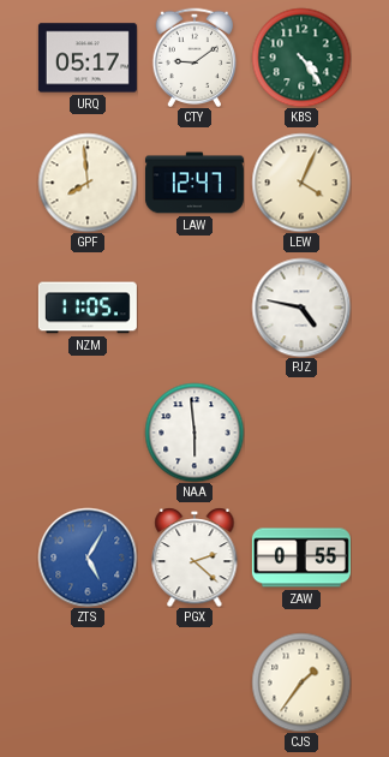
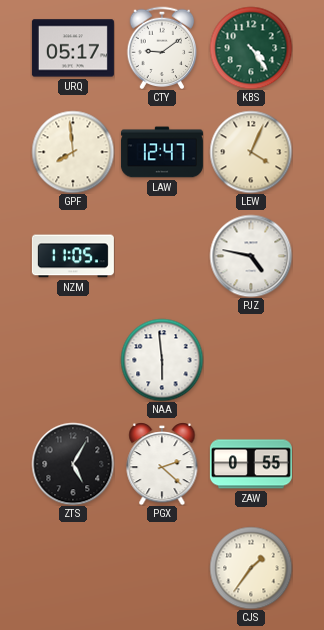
ZTS dial: blue -> black
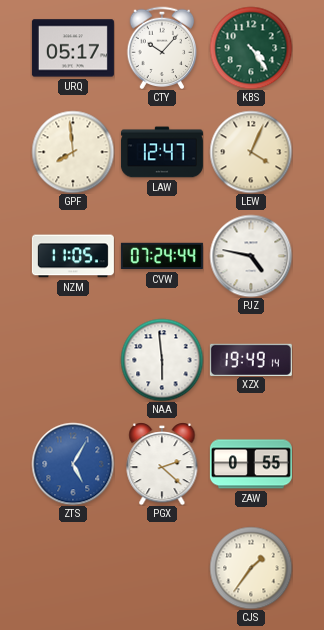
CTY: 9:09 -> 10:07
CVW: none -> 07:24
XZX: none -> 19:49
ZTS dial: black -> blue
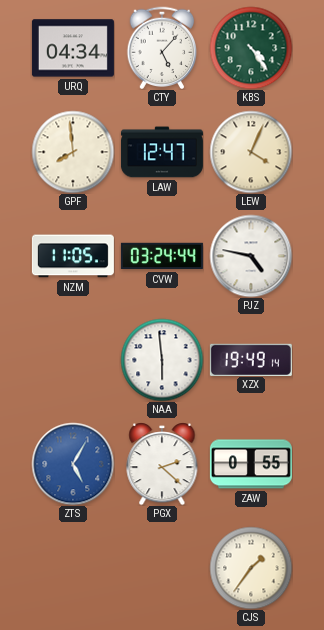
URQ: 05:17 -> 04:34
CTY: 10:07 -> 5:07
CVW: 07:24 -> 03:24
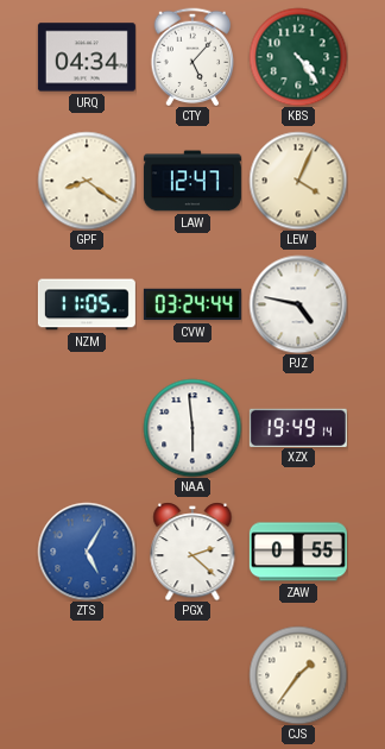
GPF: 7:59 -> 8:21
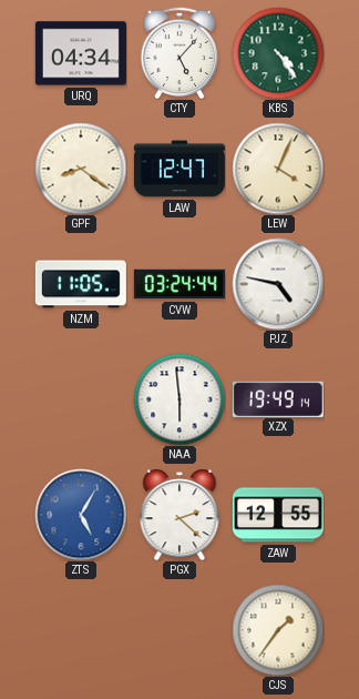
ZAW: 0:55 -> 12:55
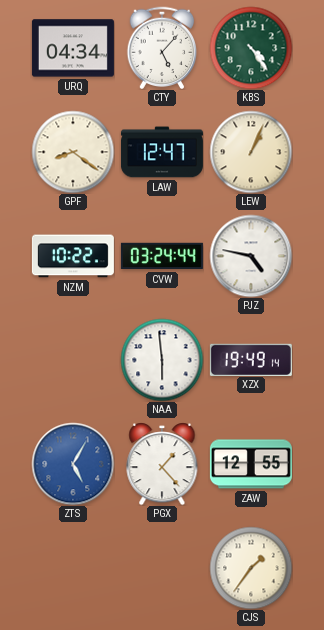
LEW: 4:04 -> 1:04
NZM: 11:05 -> 10:22
PGX: 2:22 -> 1:23
